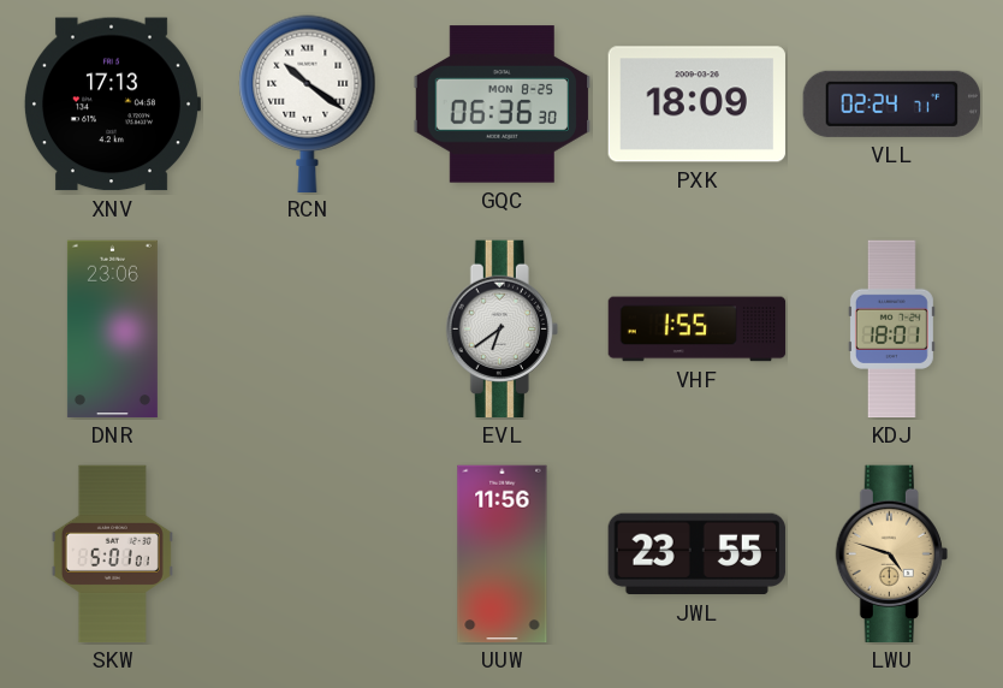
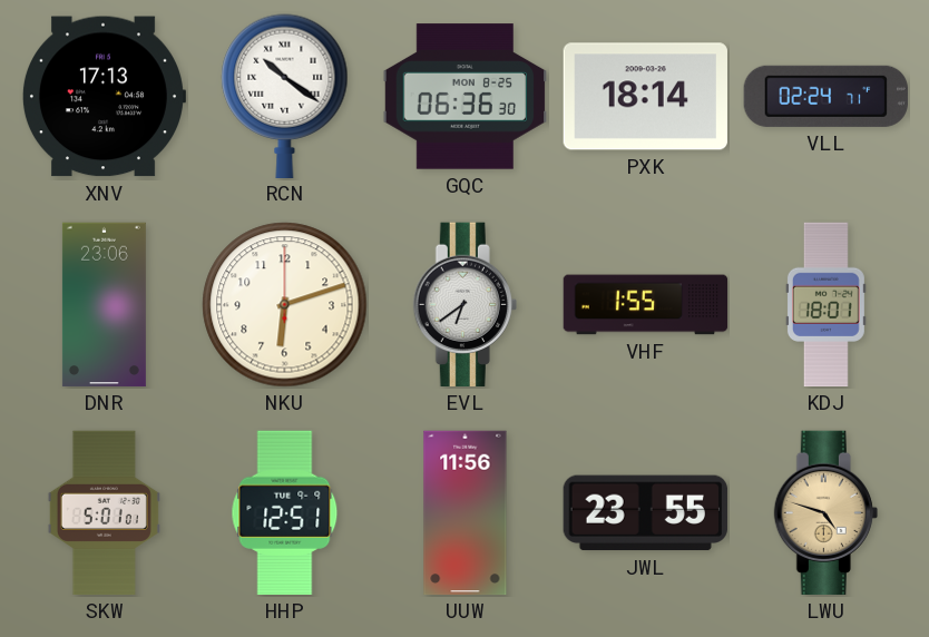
PXK: 18:09 -> 18:14
NKU: none -> 6:12
HHP: none -> 12:51
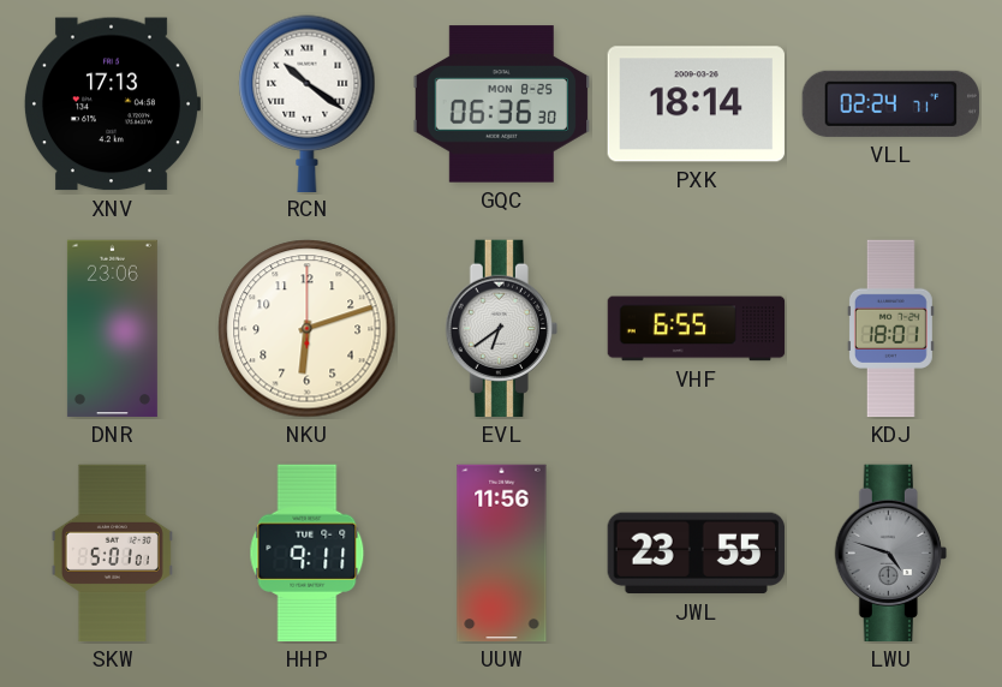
VHF: 1:55 -> 6:55
HHP: 12:51 -> 9:11
LWU dial: champagne -> grey
